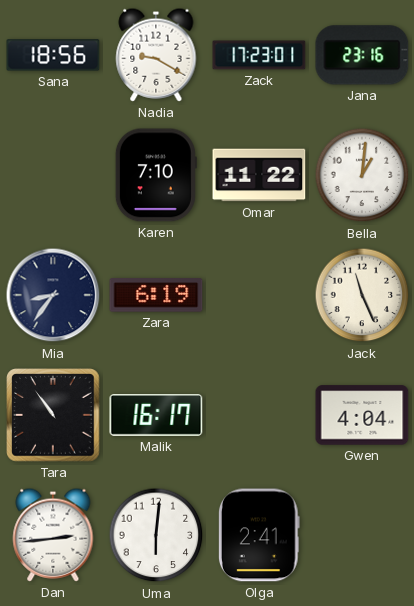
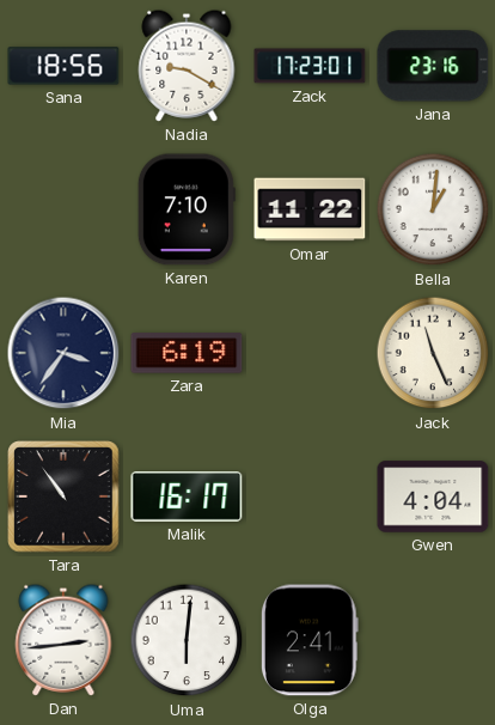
Mia: 8:36 -> 3:36
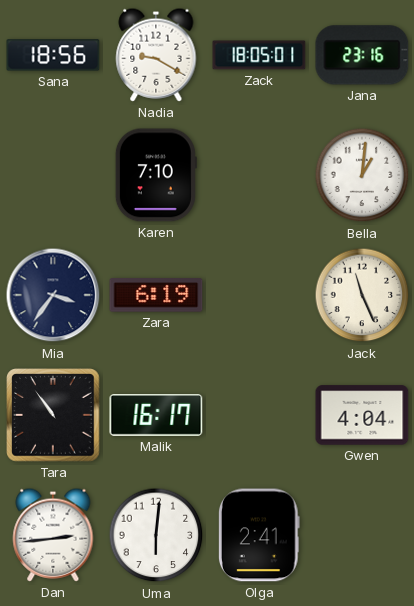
Zack: 17:23 -> 18:05
Omar: 11:22 -> none
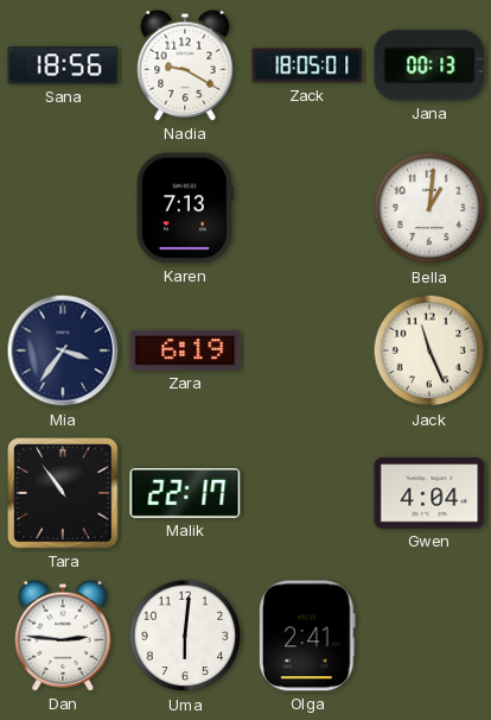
Jana: 23:16 -> 00:13
Karen: 7:10 -> 7:13
Malik: 16:17 -> 22:17
Dan: 2:44 -> 2:46
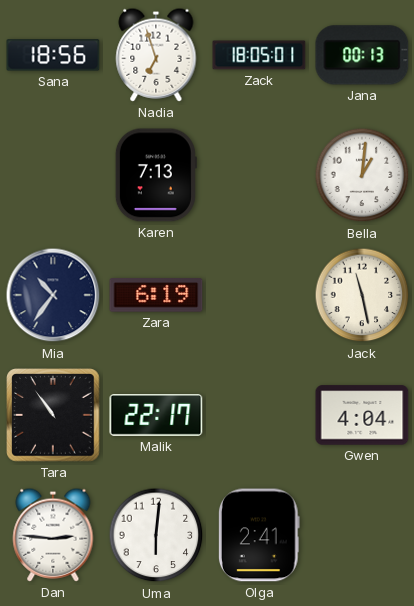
Nadia: 9:20 -> 6:57
Mia: 3:36 -> 10:36
Jack: 11:26 -> 11:28
